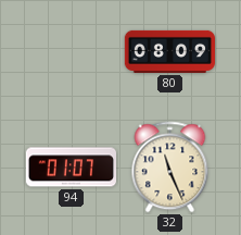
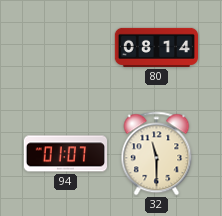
80: 08:09 -> 08:14
32: 11:26 -> 11:30
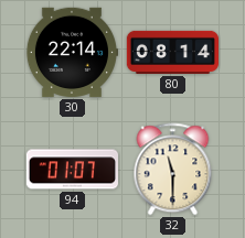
30: none -> 22:14
